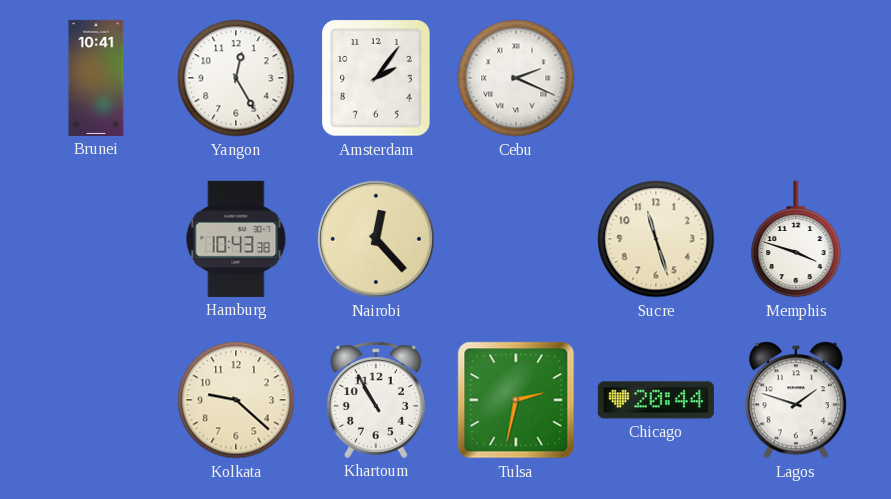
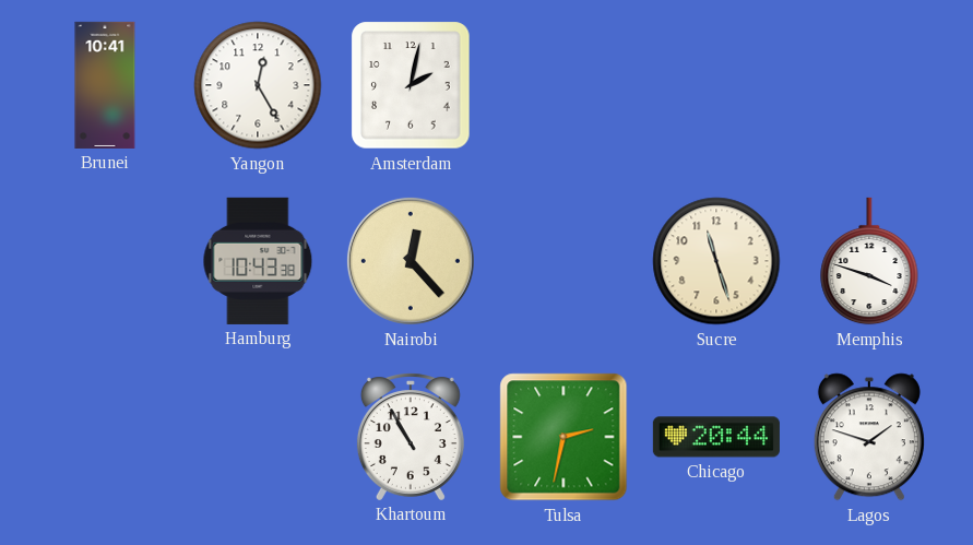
Amsterdam: 2:06 -> 2:02
Cebu: 2:19 -> none
Kolkata: 9:22 -> none
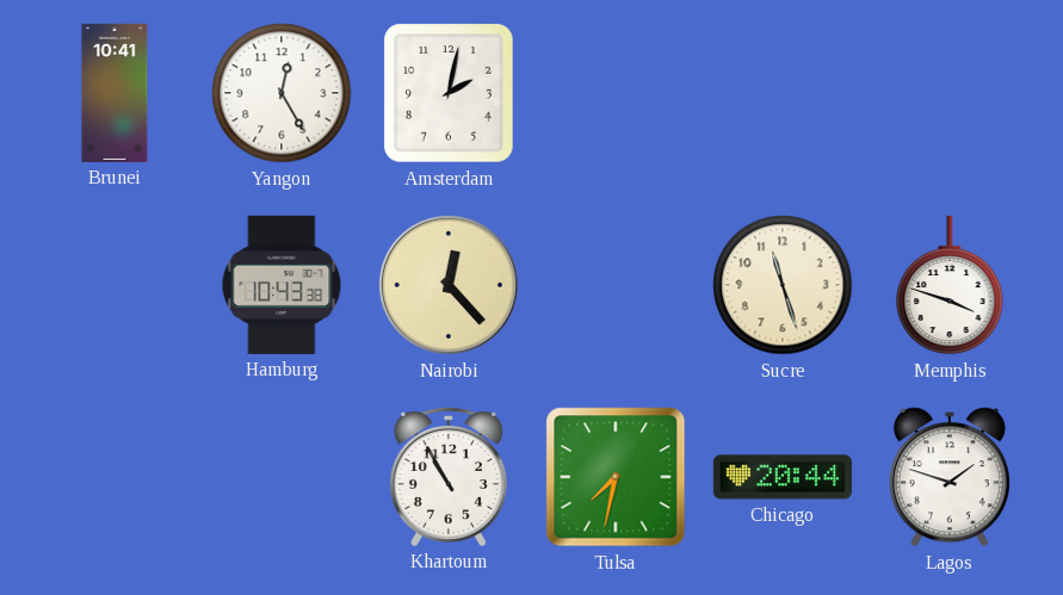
Tulsa: 2:32 -> 7:32
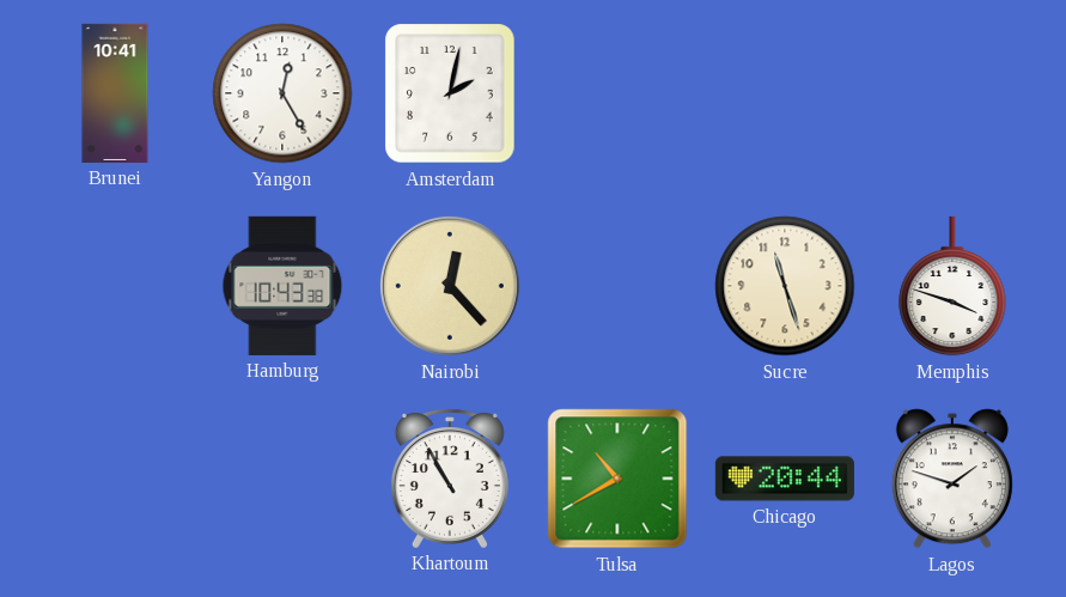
Tulsa: 7:32 -> 10:40
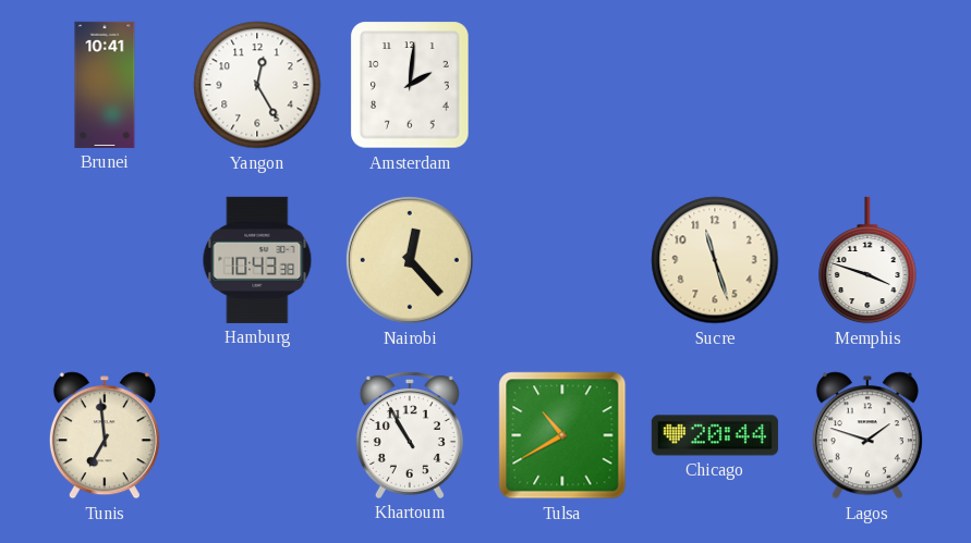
Amsterdam: 2:02 -> 2:01
Tunis: none -> 6:59
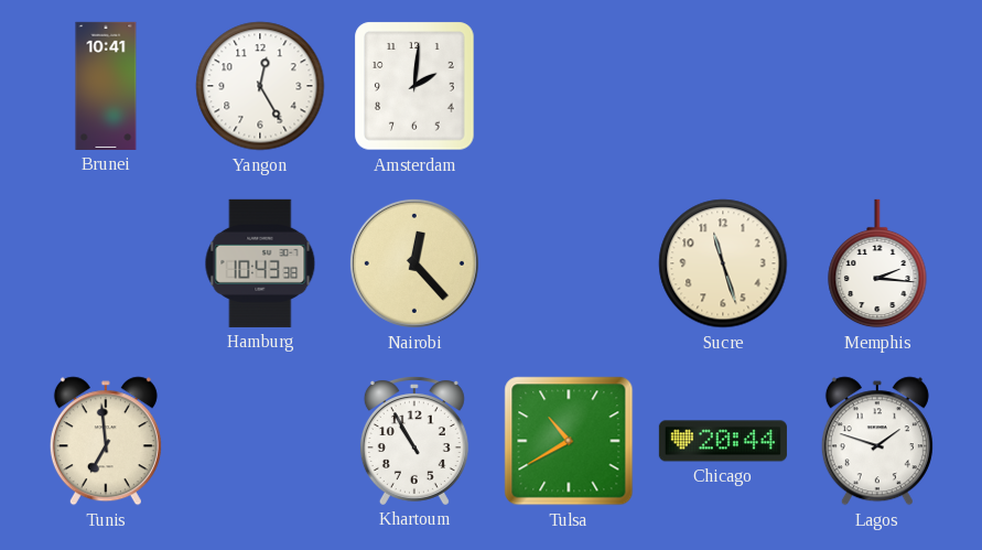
Memphis: 3:48 -> 2:16
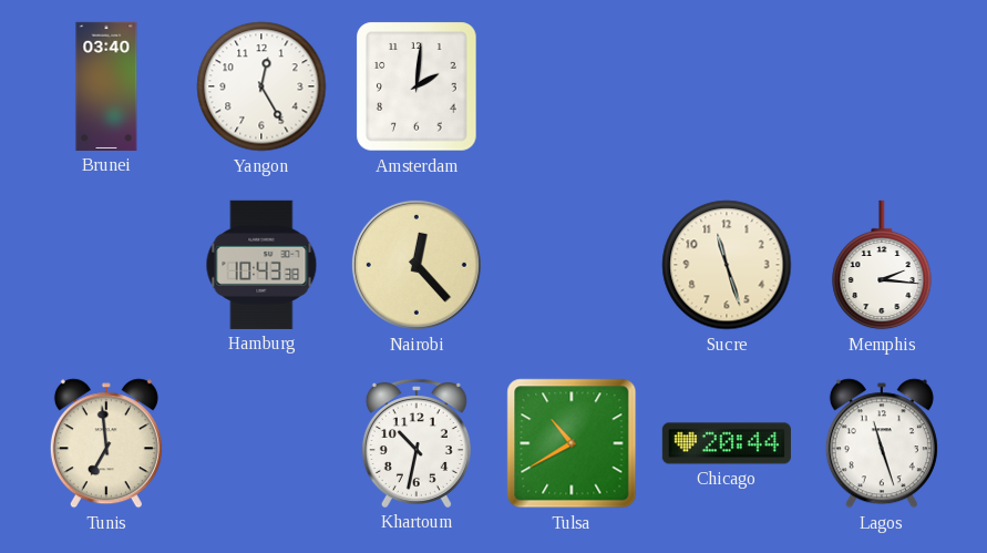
Brunei: 10:41 -> 03:40
Khartoum: 10:55 -> 10:32
Lagos: 1:48 -> 11:27
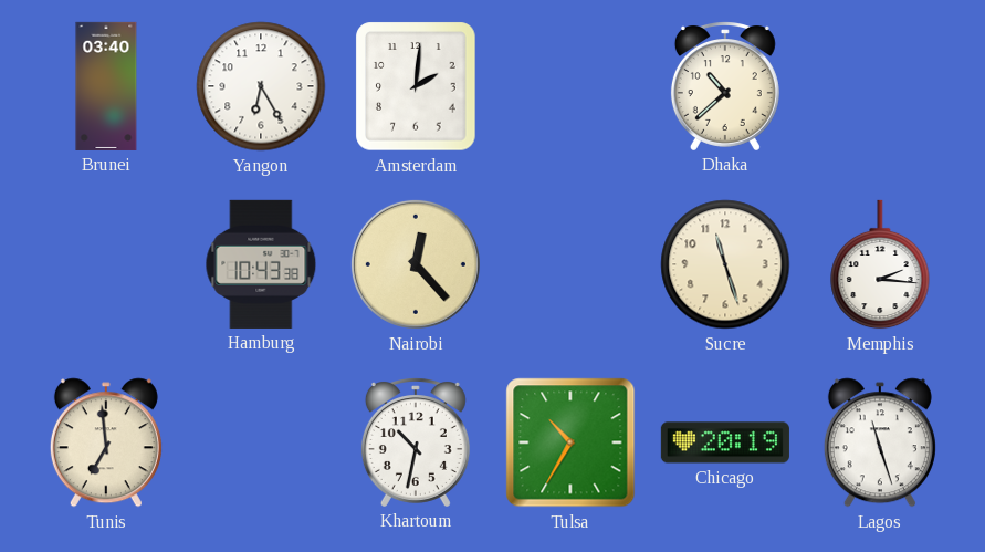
Yangon: 12:25 -> 6:25
Dhaka: none -> 10:38
Tulsa: 10:40 -> 10:35
Chicago: 20:44 -> 20:19
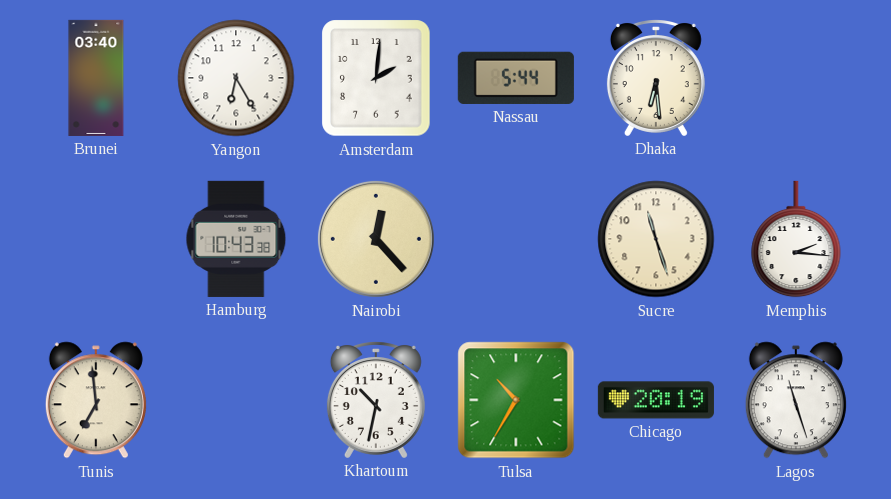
Nassau: none -> 5:44
Dhaka: 10:38 -> 6:29
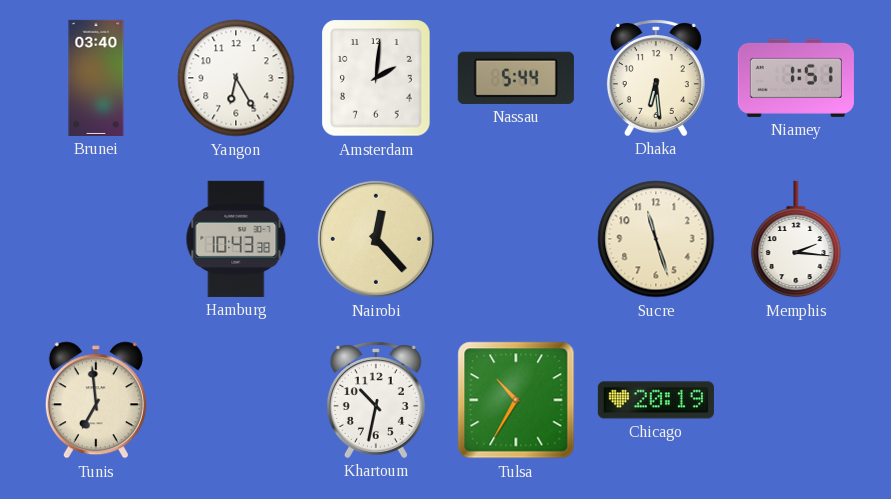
Niamey: none -> 1:51
Lagos: 11:27 -> none
